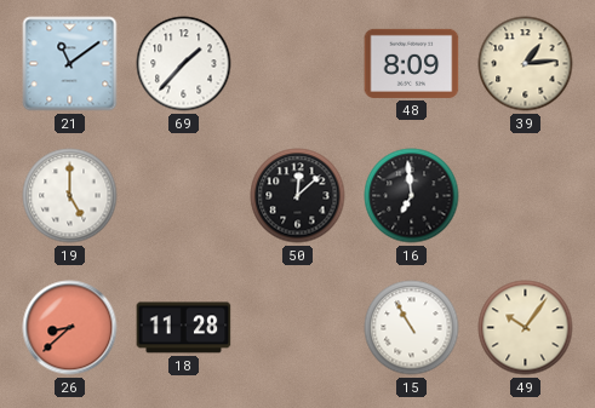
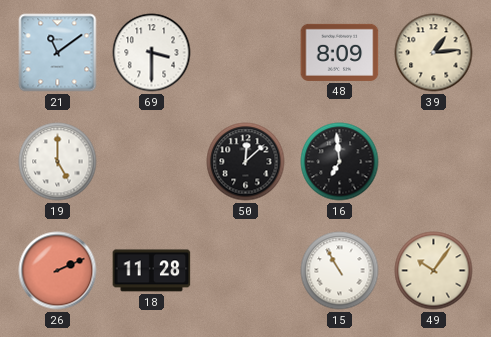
69: 1:37 -> 3:30
26: 8:38 -> 2:11
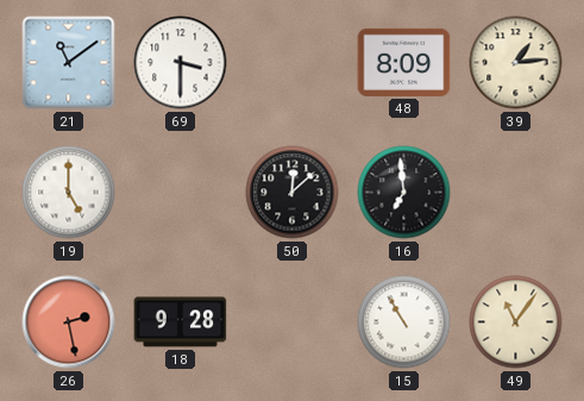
26: 2:11 -> 2:28
18: 11:28 -> 9:28
49: 10:06 -> 11:06
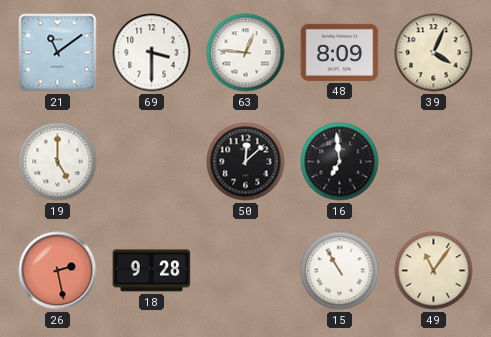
63: none -> 12:46
39: 1:14 -> 4:04
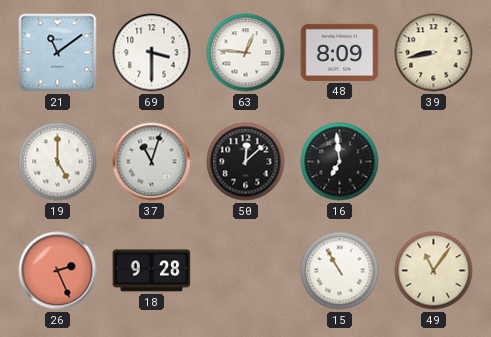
39: 4:04 -> 8:43
37: none -> 11:03
26: 2:28 -> 2:26
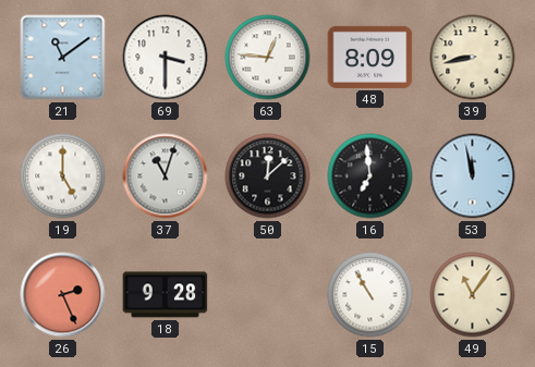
53: none -> 11:58
